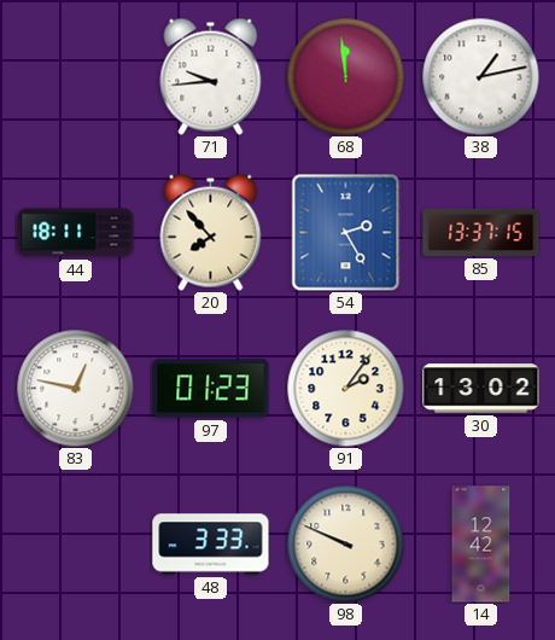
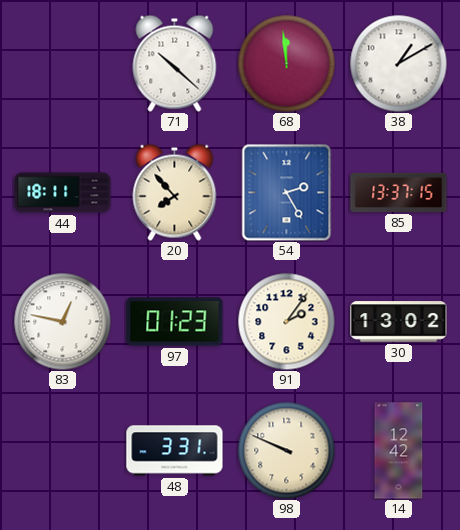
71: 9:44 -> 10:22
38: 1:13 -> 1:10
48: 3:33 -> 3:31
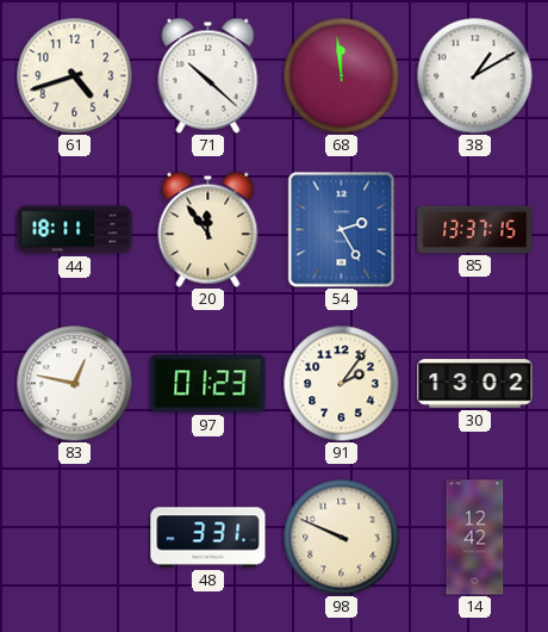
61: none -> 4:42
20: 7:53 -> 11:54
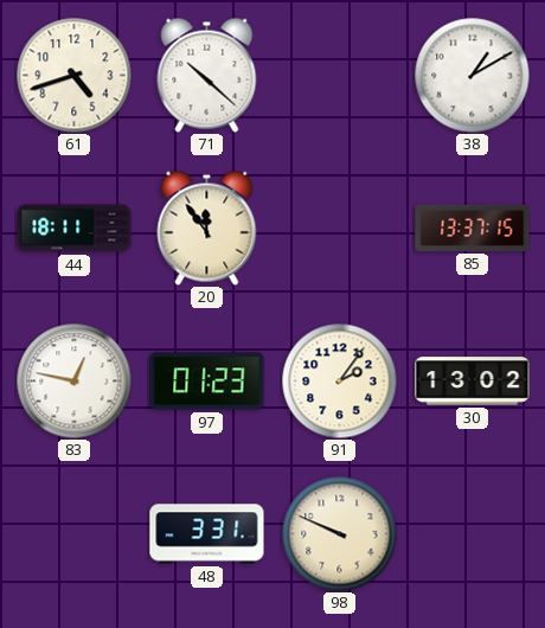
68: 11:59 -> none
54: 2:25 -> none
14: 12:42 -> none
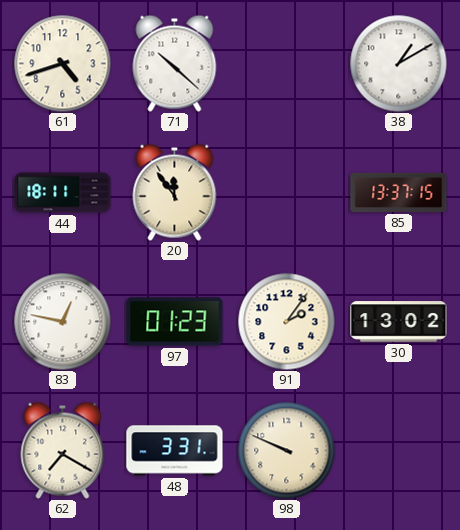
62: none -> 7:20
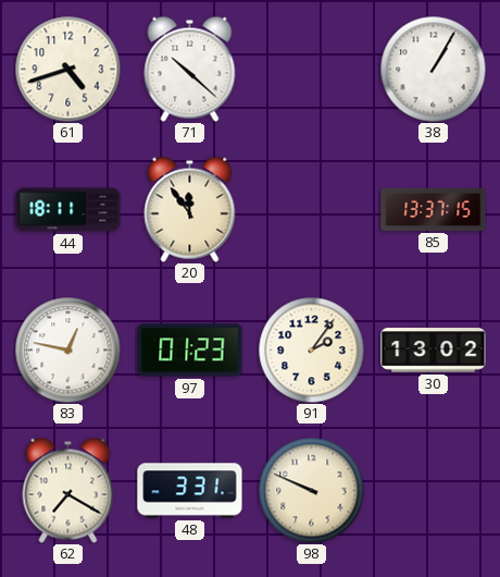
38: 1:10 -> 1:05
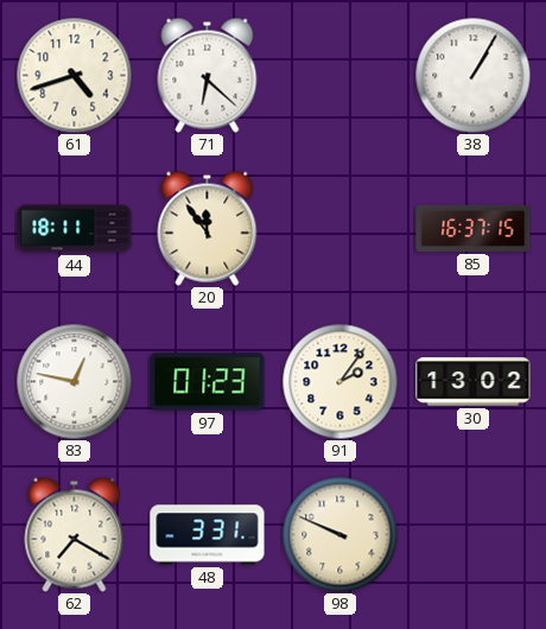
71: 10:22 -> 6:22
85: 13:37 -> 16:37
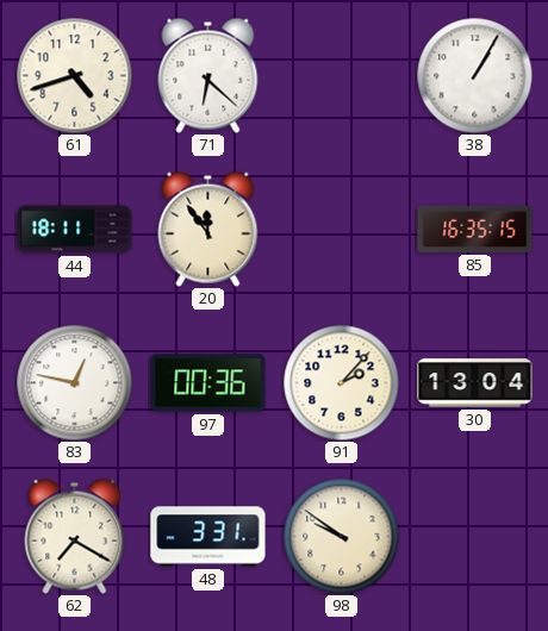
85: 16:37 -> 16:35
97: 01:23 -> 00:36
91: 2:06 -> 2:07
30: 13:02 -> 13:04
98: 9:49 -> 9:51
